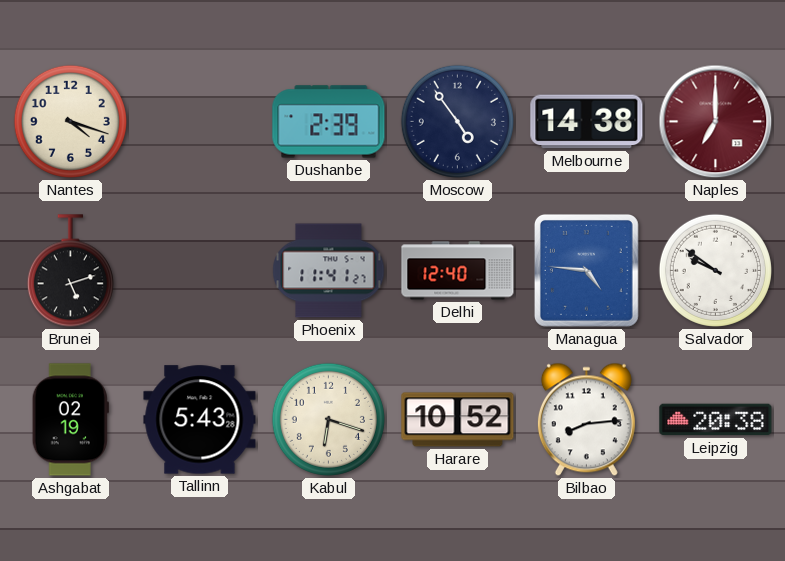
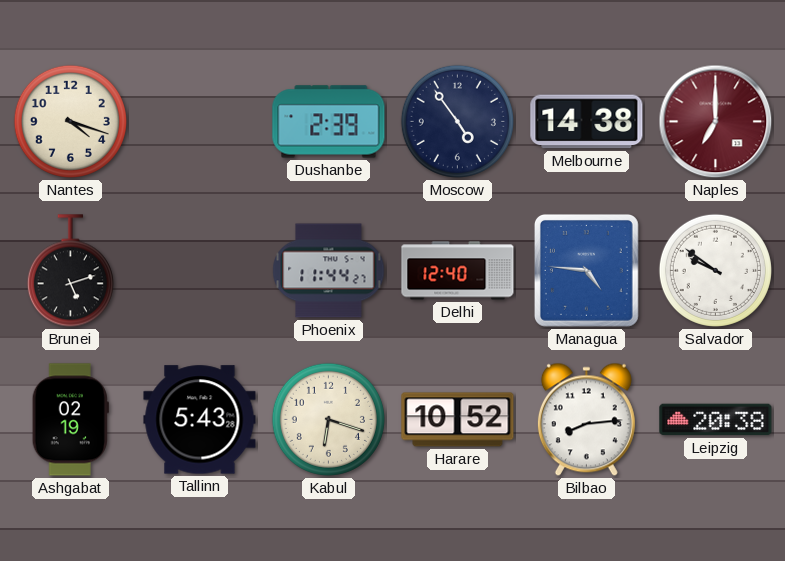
Phoenix: 11:41 -> 11:44
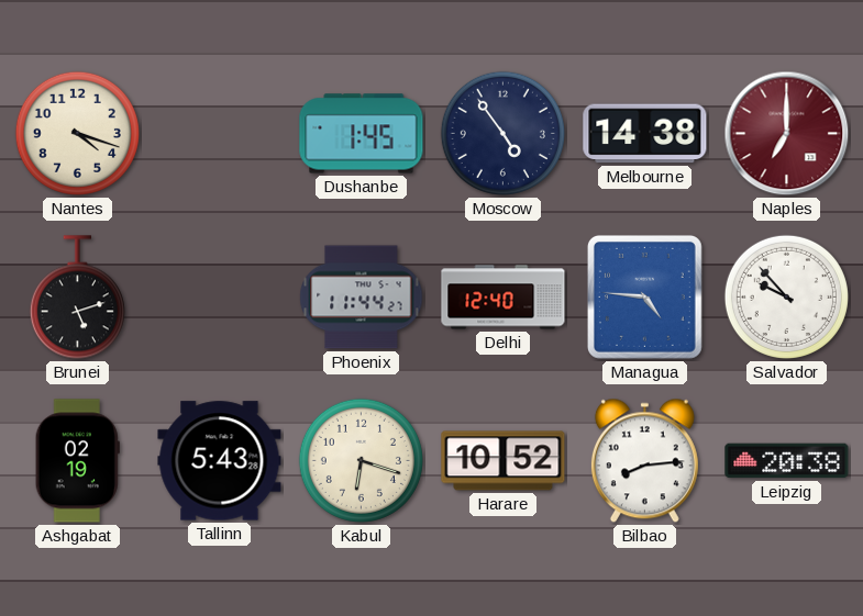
Dushanbe: 2:39 -> 1:45
Salvador: 9:51 -> 9:53
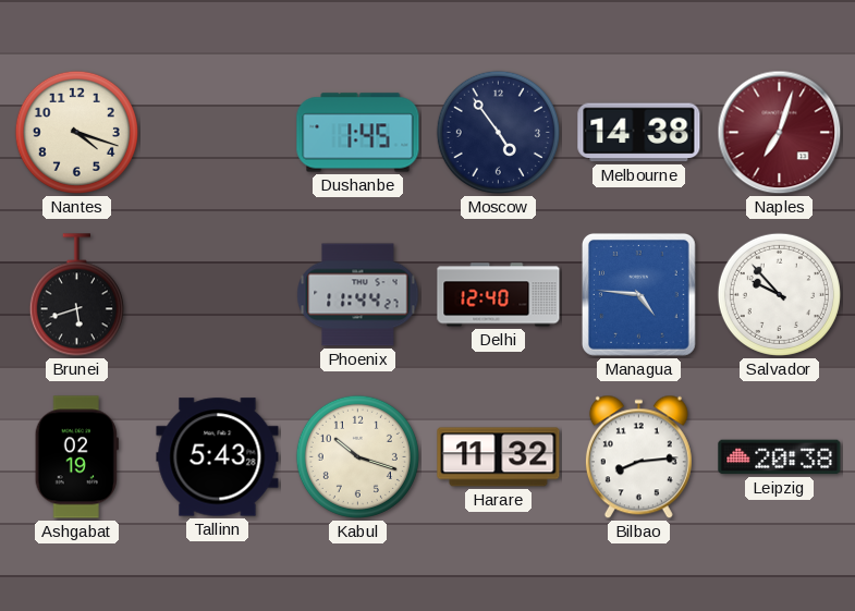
Naples: 7:00 -> 7:03
Brunei: 5:12 -> 5:42
Kabul: 6:18 -> 10:18
Harare: 10:52 -> 11:32
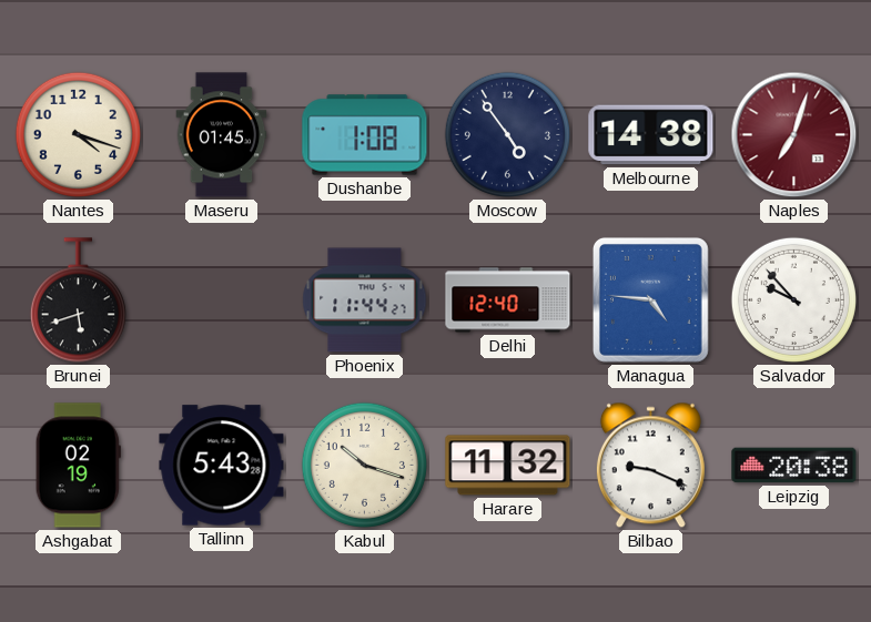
Maseru: none -> 01:45
Dushanbe: 1:45 -> 1:08
Bilbao: 8:14 -> 9:19
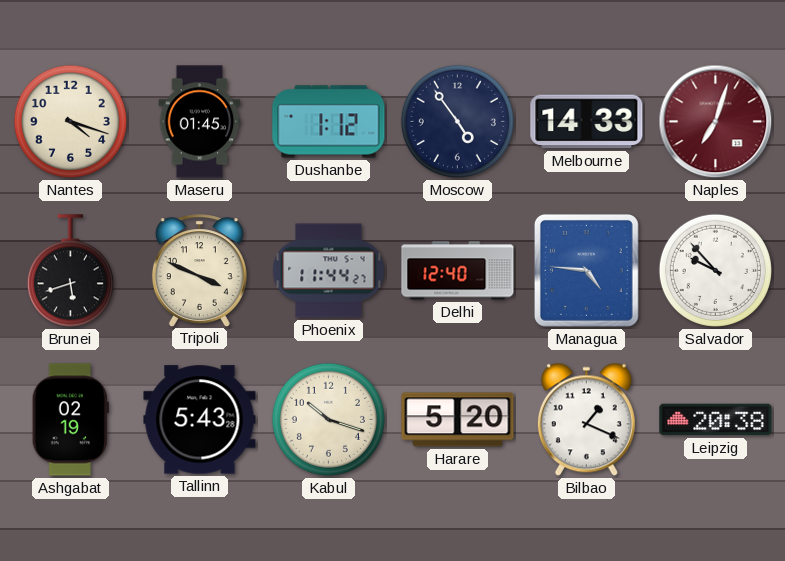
Dushanbe: 1:08 -> 1:12
Melbourne: 14:38 -> 14:33
Tripoli: none -> 3:49
Harare: 11:32 -> 5:20
Bilbao: 9:19 -> 1:19
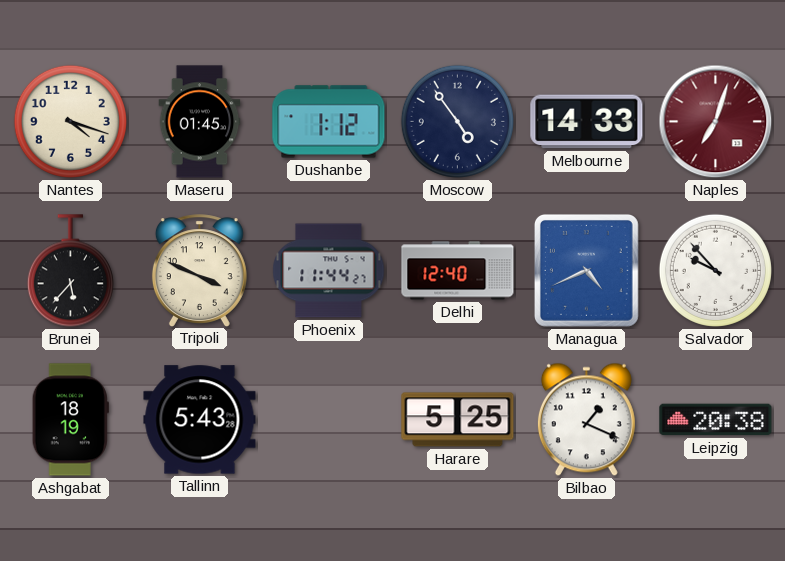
Brunei: 5:42 -> 5:37
Managua: 4:46 -> 4:41
Ashgabat: 02:19 -> 18:19
Kabul: 10:18 -> none
Harare: 5:20 -> 5:25
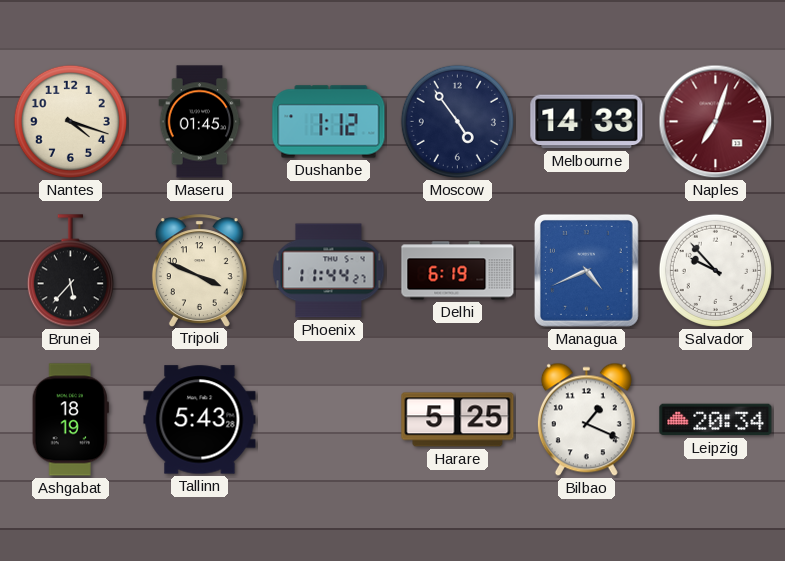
Delhi: 12:40 -> 6:19
Leipzig: 20:38 -> 20:34
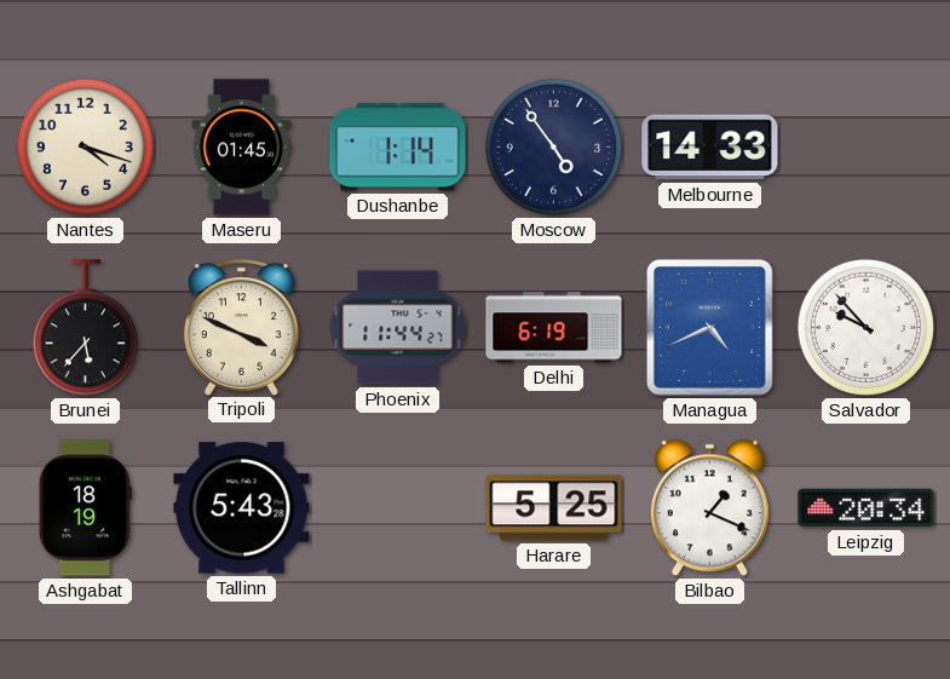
Dushanbe: 1:12 -> 1:14
Naples: 7:03 -> none
